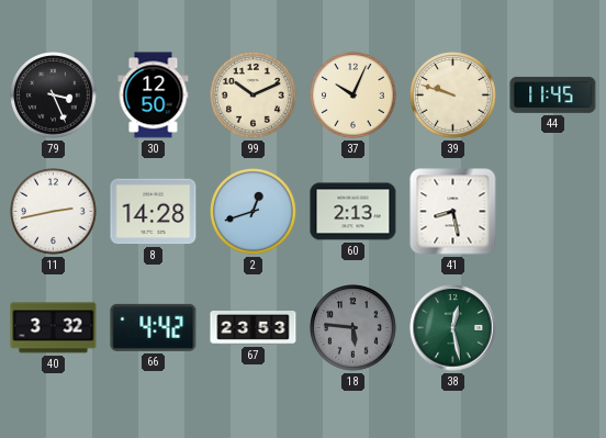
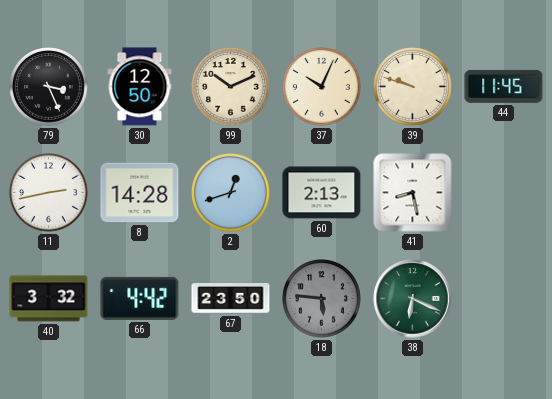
67: 23:53 -> 23:50
38: 12:28 -> 6:19
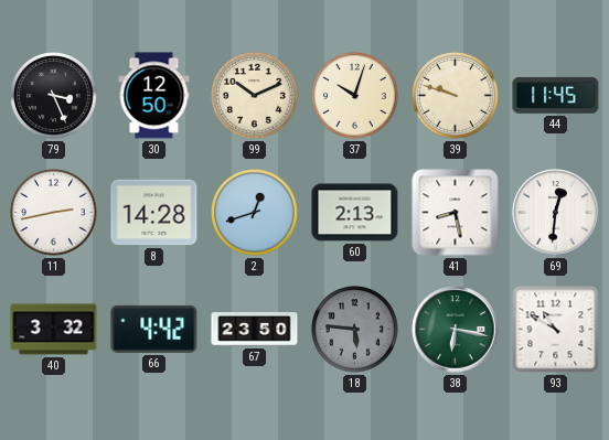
37: 10:04 -> 10:03
69: none -> 12:31
38: 6:19 -> 6:17
93: none -> 10:50
